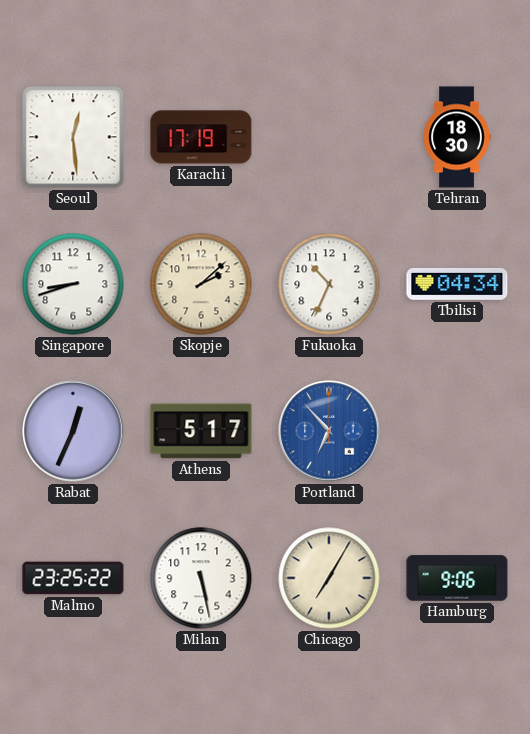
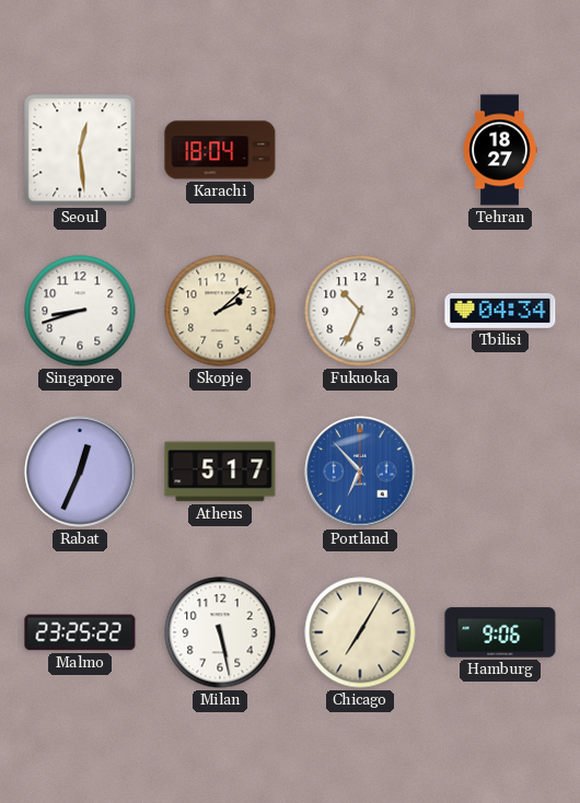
Karachi: 17:19 -> 18:04
Tehran: 18:30 -> 18:27
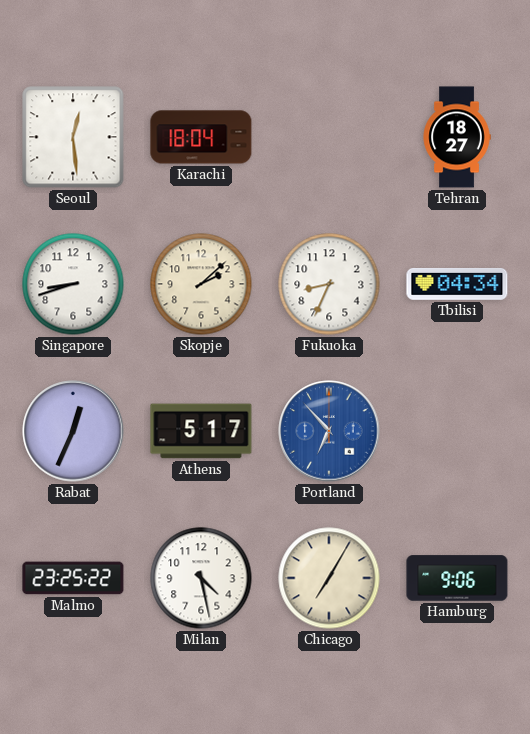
Fukuoka: 10:34 -> 8:34
Milan: 5:28 -> 4:28
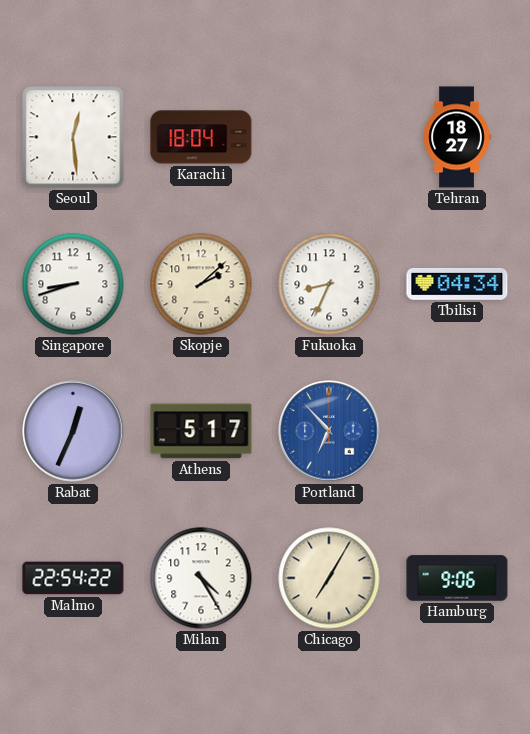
Malmo: 23:25 -> 22:54
Milan: 4:28 -> 4:25
